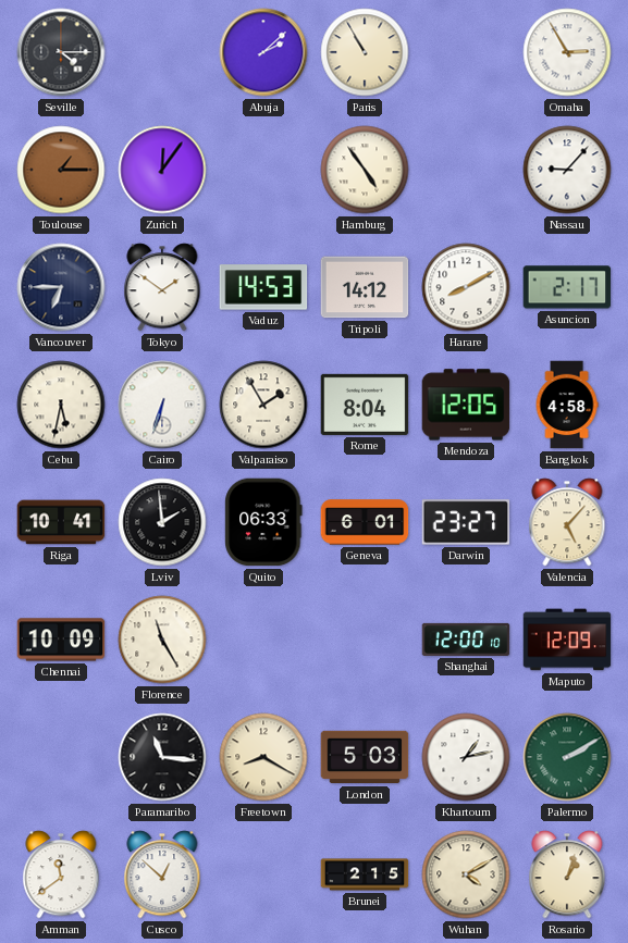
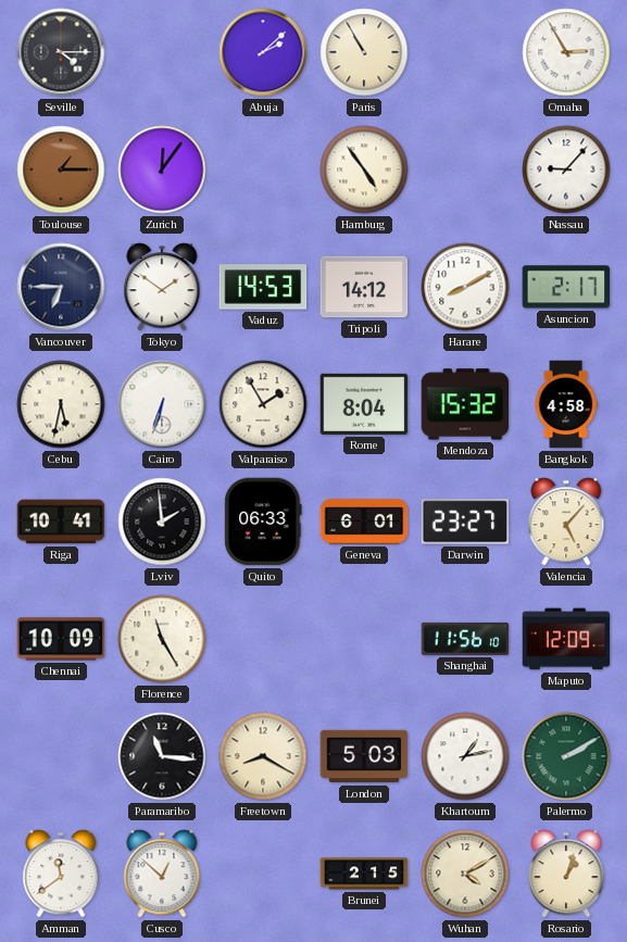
Mendoza: 12:05 -> 15:32
Shanghai: 12:00 -> 11:56
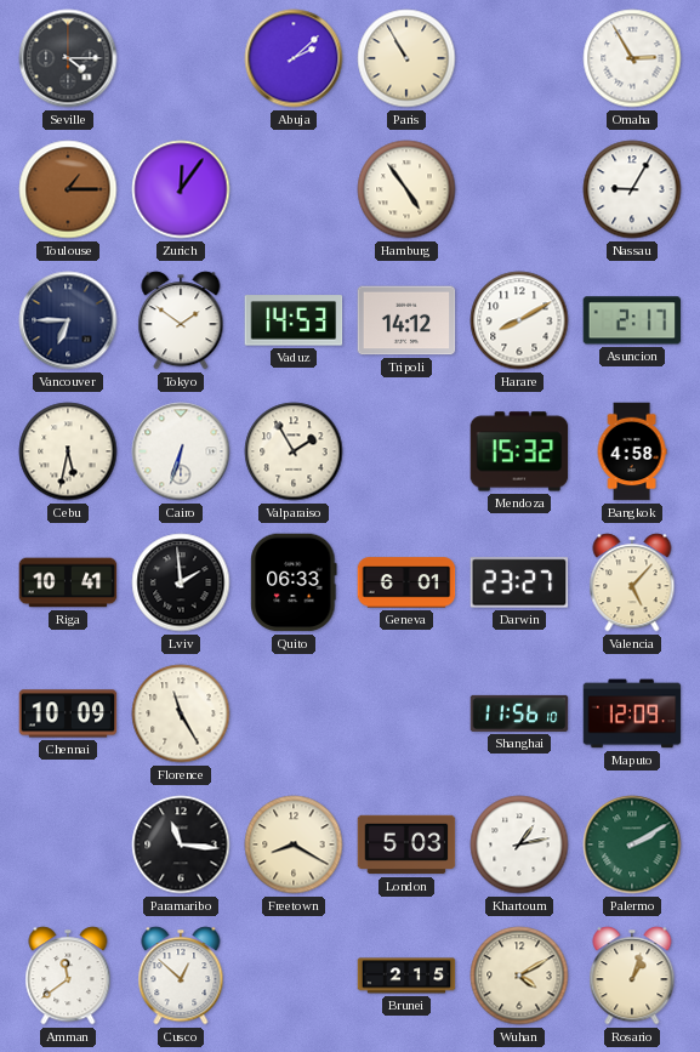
Nassau: 9:07 -> 9:05
Rome: 8:04 -> none
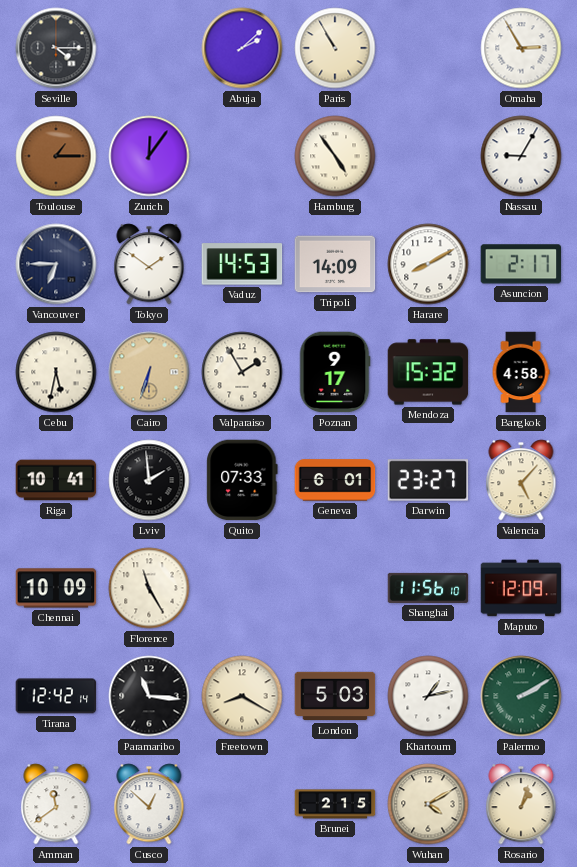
Tripoli: 14:12 -> 14:09
Cairo dial: white -> champagne
Poznan: none -> 9:17
Quito: 06:33 -> 07:33
Tirana: none -> 12:42
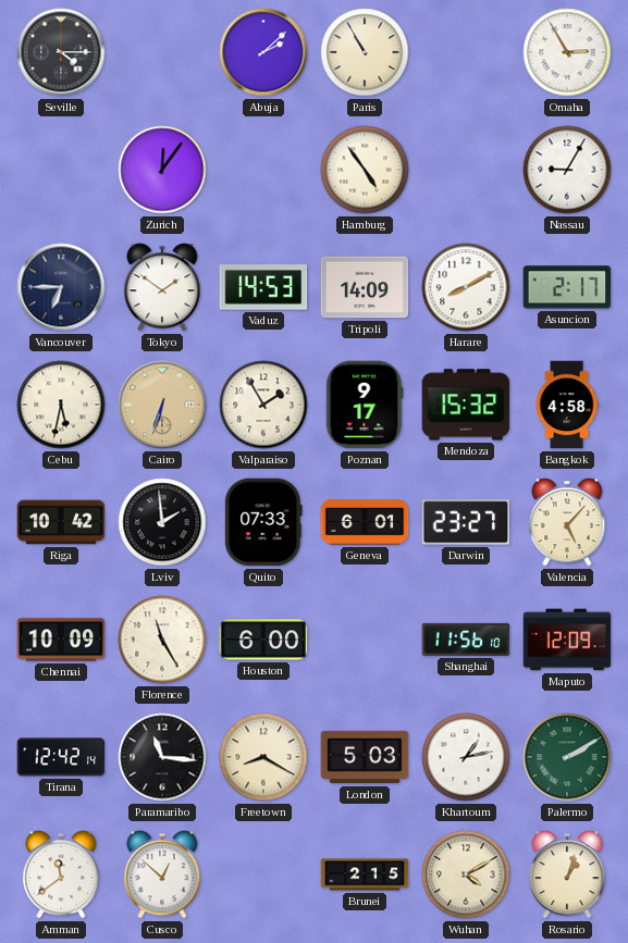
Toulouse: 1:15 -> none
Riga: 10:41 -> 10:42
Houston: none -> 6:00
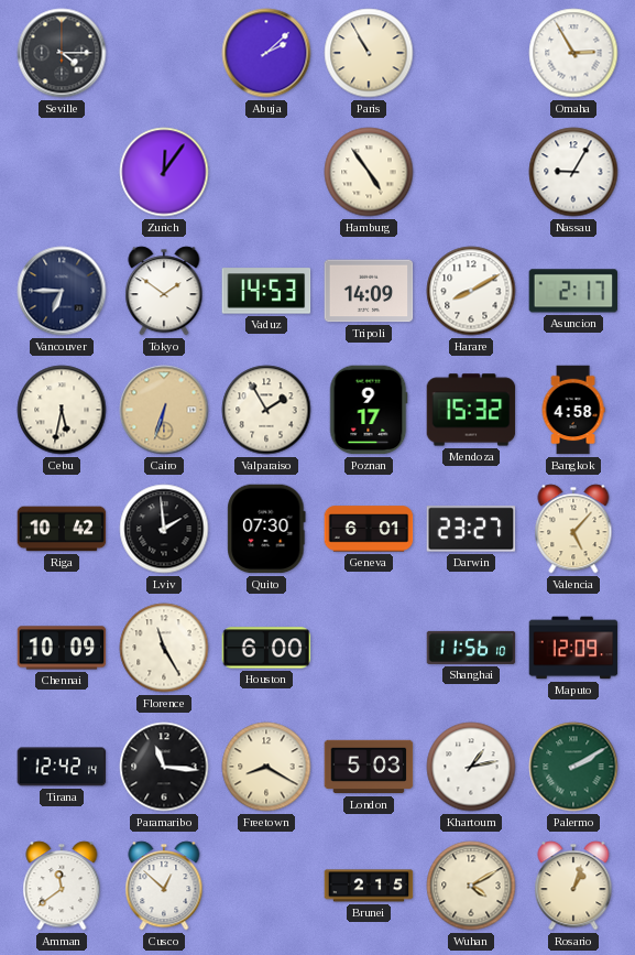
Quito: 07:33 -> 07:30
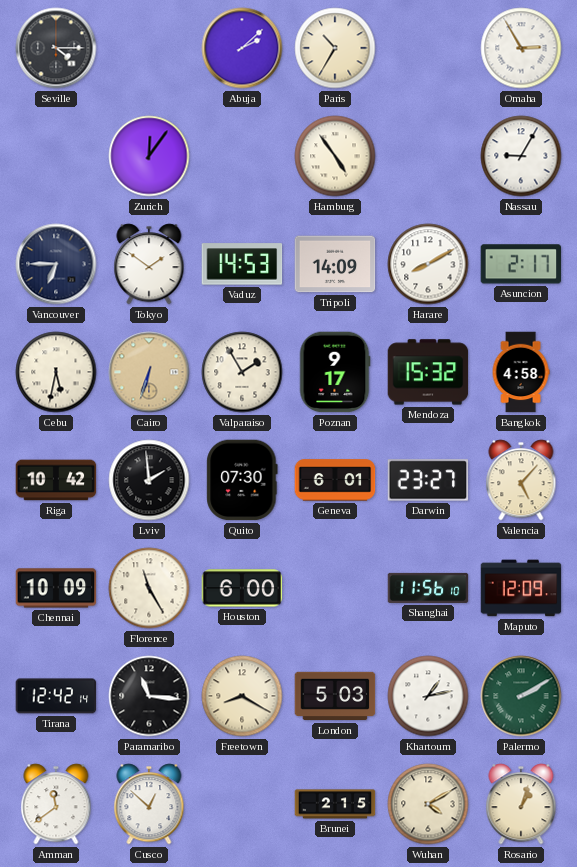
Paris: 10:55 -> 10:35
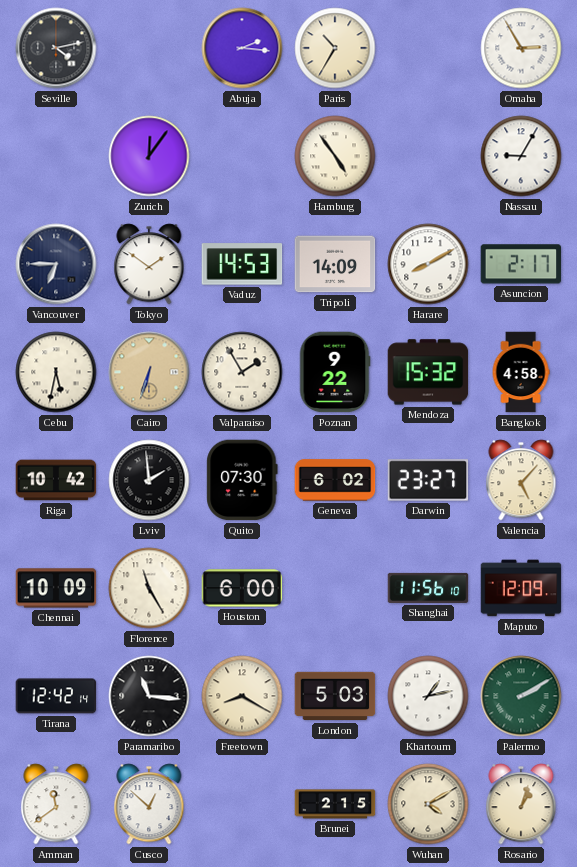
Seville: 4:15 -> 4:13
Abuja: 2:08 -> 2:16
Poznan: 9:17 -> 9:22
Geneva: 6:01 -> 6:02
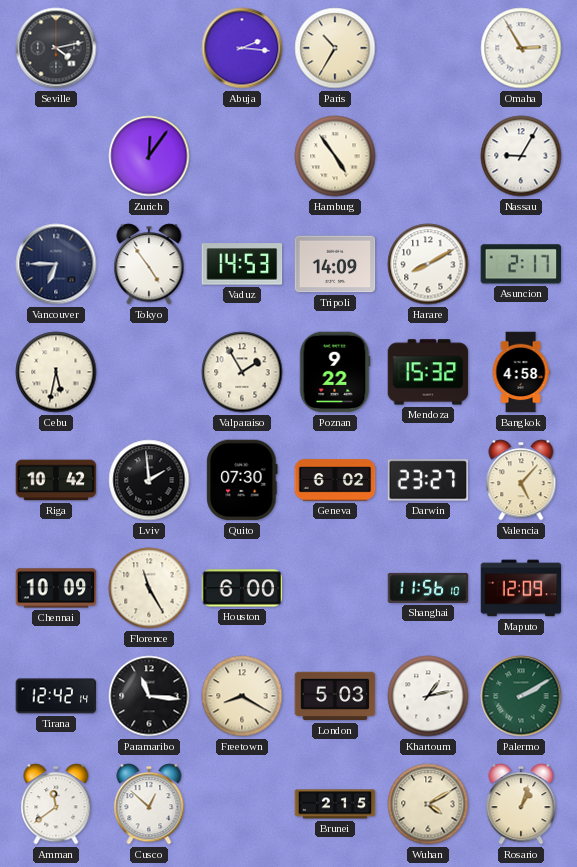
Tokyo: 1:51 -> 4:54
Cairo: 6:33 -> none
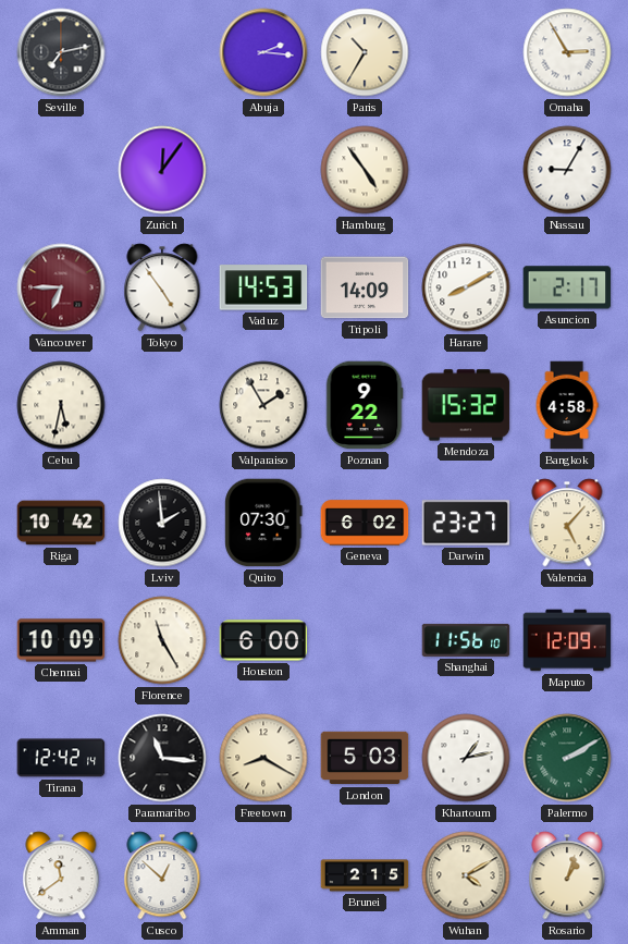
Seville: 4:13 -> 7:13
Vancouver dial: navy -> burgundy
